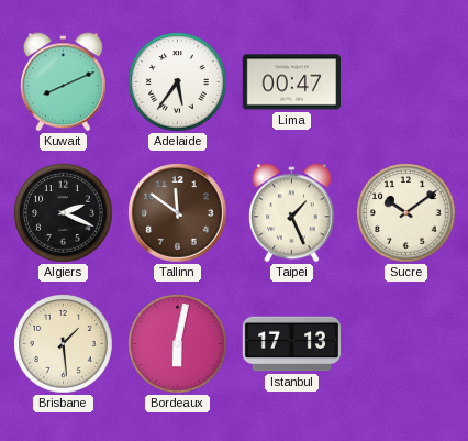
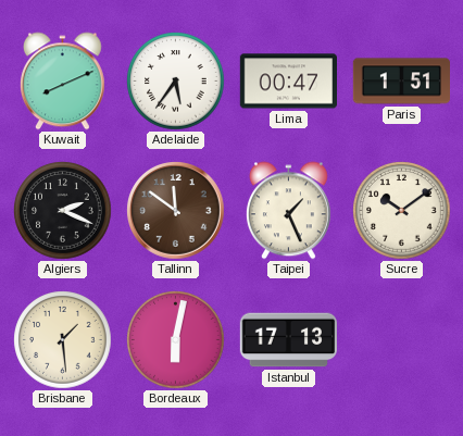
Paris: none -> 1:51
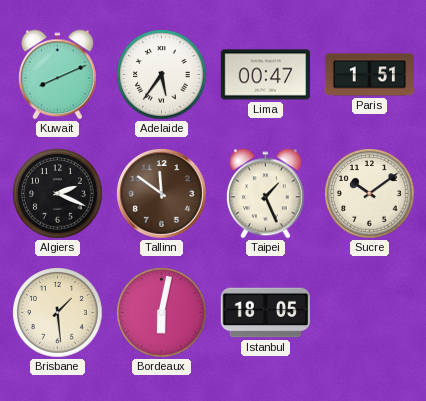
Istanbul: 17:13 -> 18:05
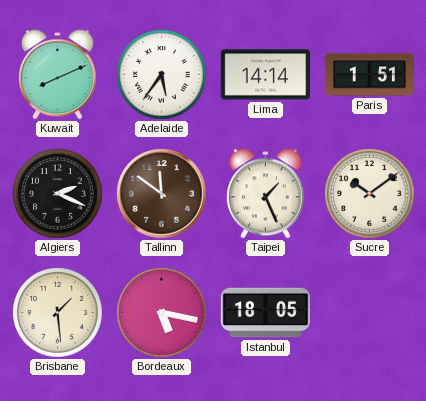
Lima: 00:47 -> 14:14
Bordeaux: 6:02 -> 5:17
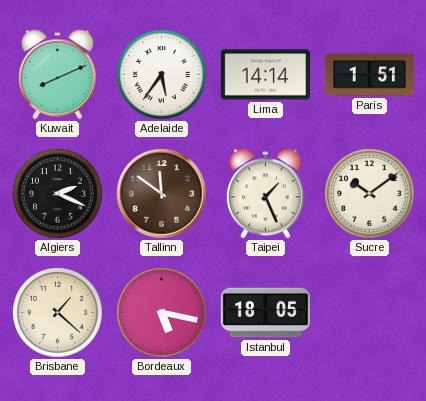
Brisbane: 1:29 -> 1:22
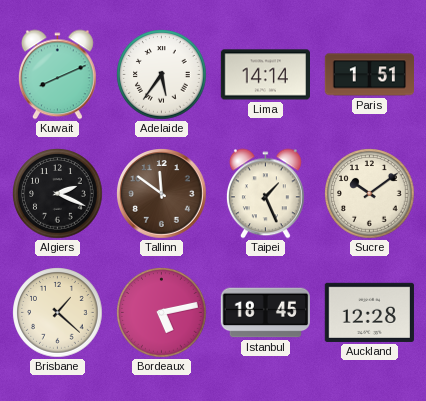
Bordeaux: 5:17 -> 5:13
Istanbul: 18:05 -> 18:45
Auckland: none -> 12:28
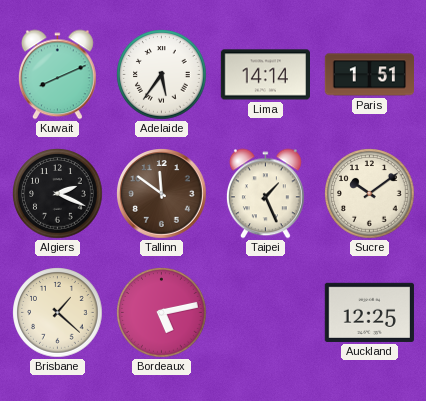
Istanbul: 18:45 -> none
Auckland: 12:28 -> 12:25
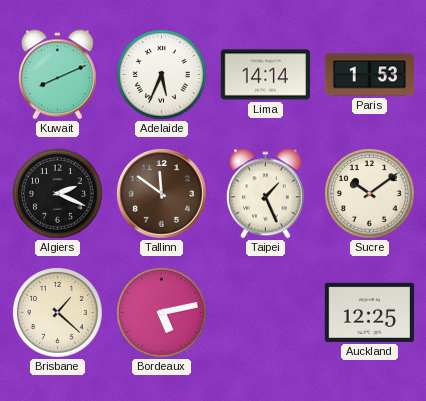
Adelaide: 5:36 -> 5:34
Paris: 1:51 -> 1:53
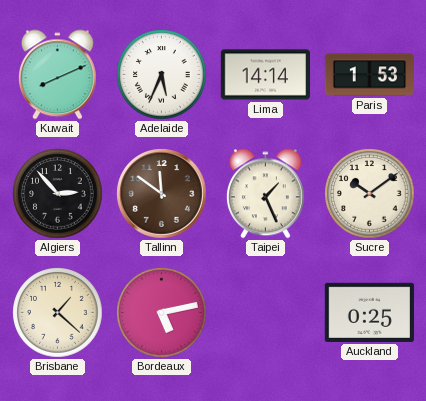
Algiers: 2:19 -> 2:53
Auckland: 12:25 -> 0:25
